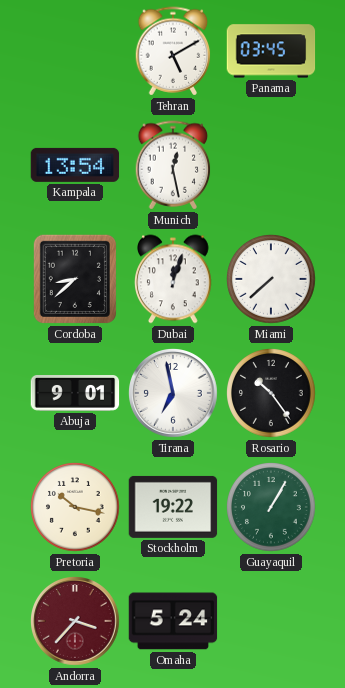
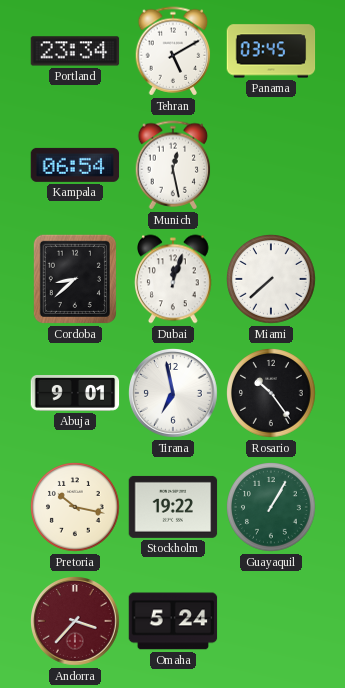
Portland: none -> 23:34
Kampala: 13:54 -> 06:54
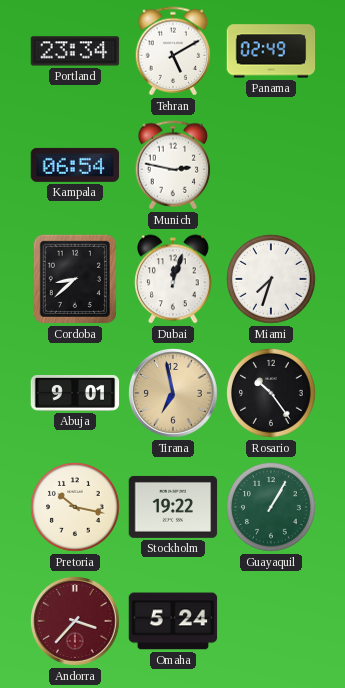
Panama: 03:45 -> 02:49
Munich: 12:28 -> 2:47
Miami: 7:38 -> 7:33
Tirana dial: white -> champagne
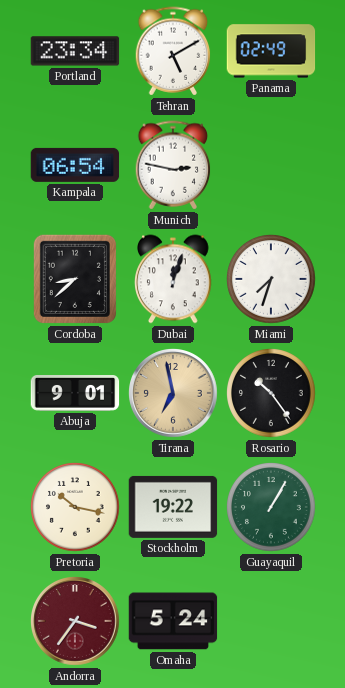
Andorra: 3:37 -> 3:36
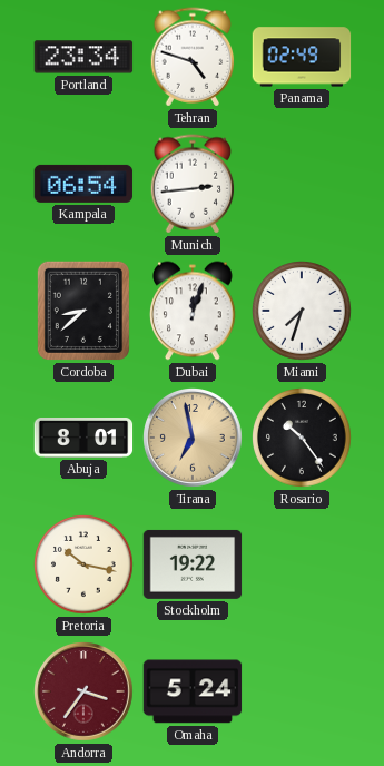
Tehran: 5:10 -> 4:48
Munich: 2:47 -> 2:44
Abuja: 9:01 -> 8:01
Guayaquil: 1:05 -> none
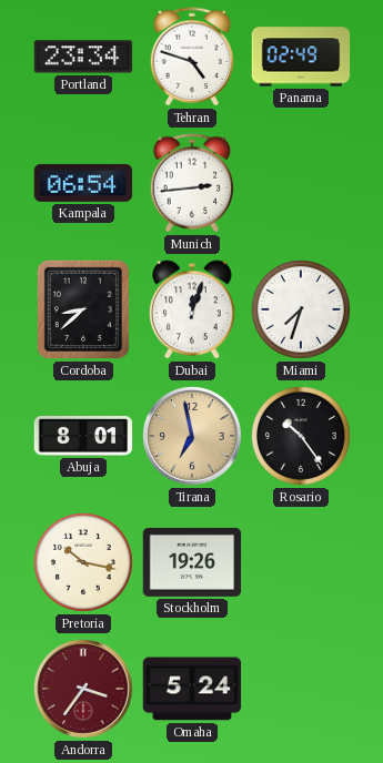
Stockholm: 19:22 -> 19:26
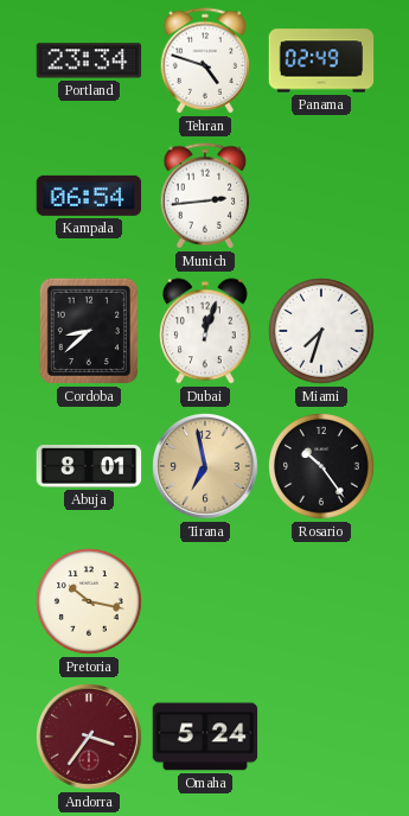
Stockholm: 19:26 -> none
